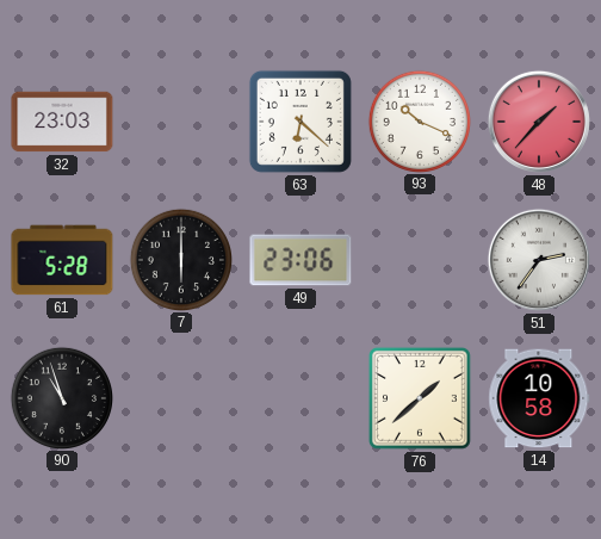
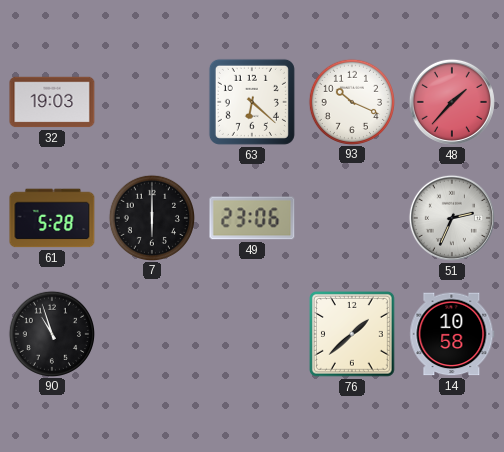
32: 23:03 -> 19:03
51: 2:36 -> 2:34
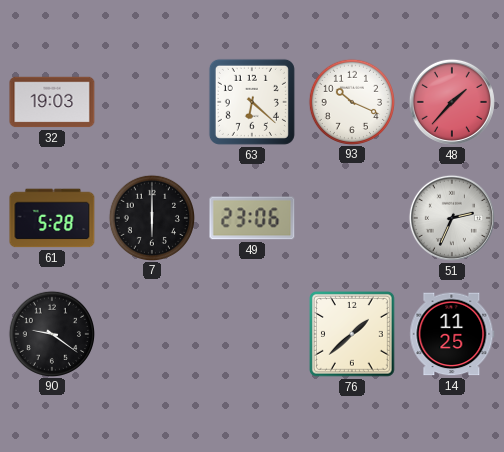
90: 10:57 -> 9:21
14: 10:58 -> 11:25
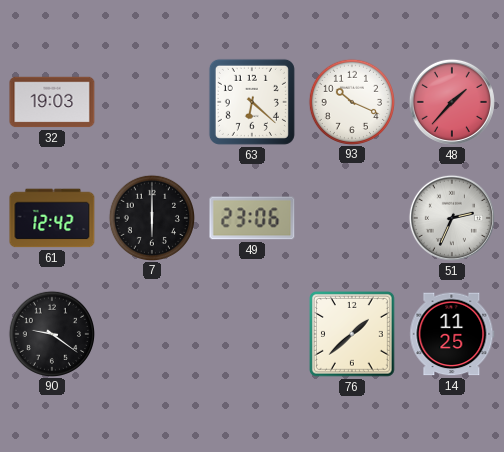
61: 5:28 -> 12:42
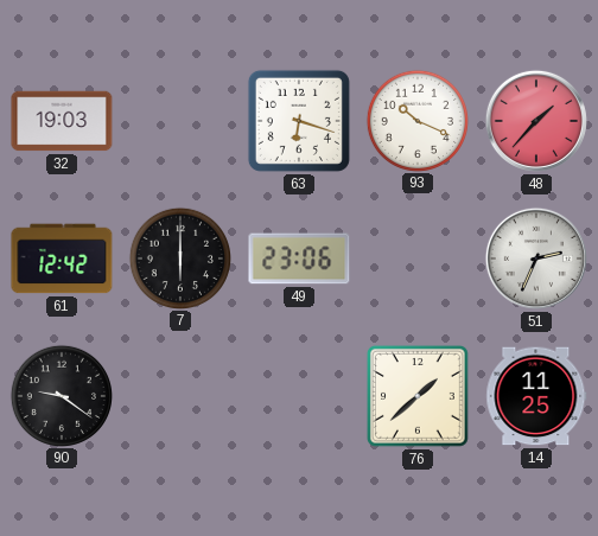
63: 6:22 -> 6:18
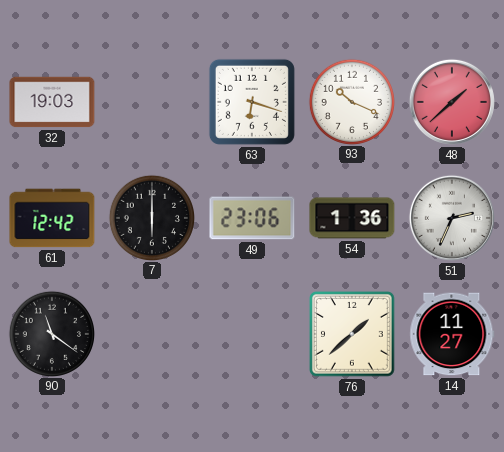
48: 1:37 -> 1:38
54: none -> 1:36
90: 9:21 -> 11:21
14: 11:25 -> 11:27
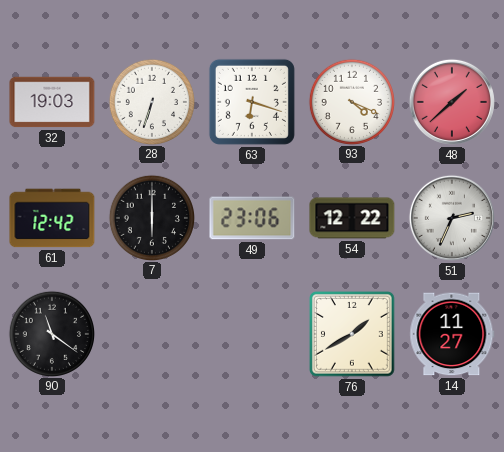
28: none -> 6:33
93: 10:19 -> 4:19
54: 1:36 -> 12:22
76: 1:38 -> 1:40
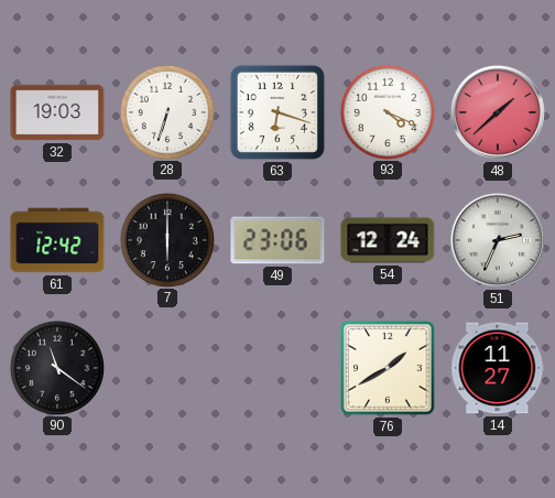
54: 12:22 -> 12:24
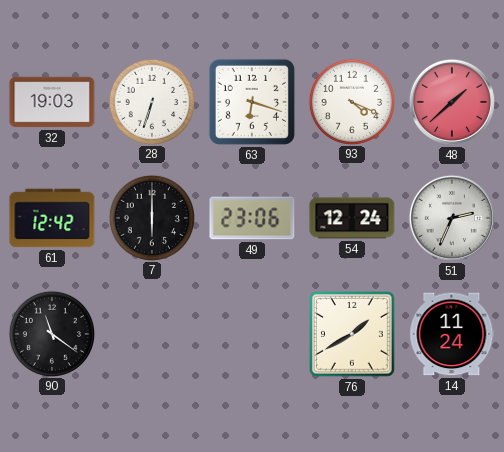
14: 11:27 -> 11:24
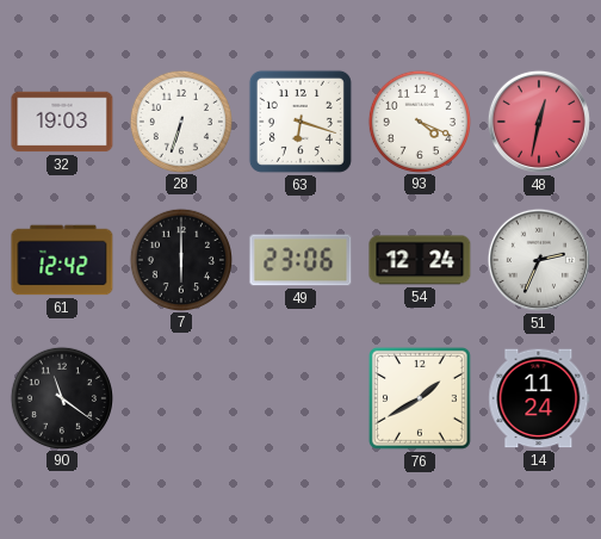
48: 1:38 -> 12:32
